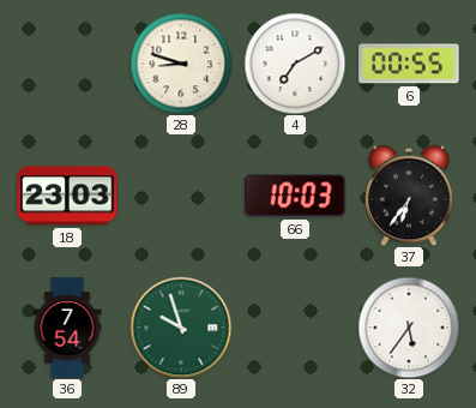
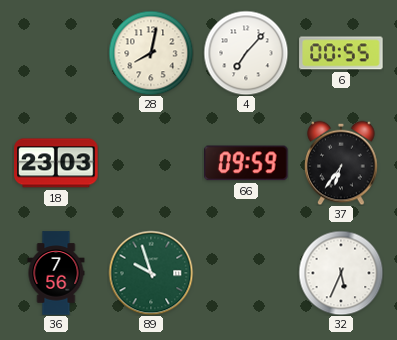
28: 8:48 -> 8:02
4: 7:10 -> 7:07
66: 10:03 -> 09:59
36: 7:54 -> 7:56
32: 5:36 -> 5:34
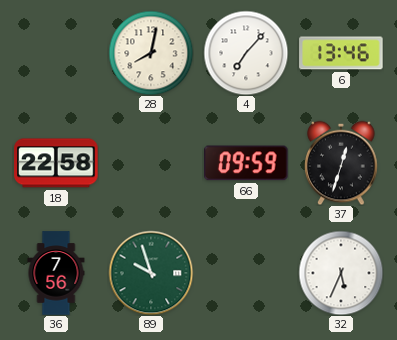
6: 00:55 -> 13:46
18: 23:03 -> 22:58
37: 6:36 -> 12:33
